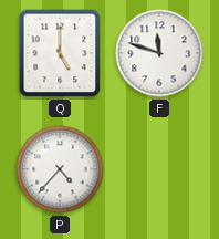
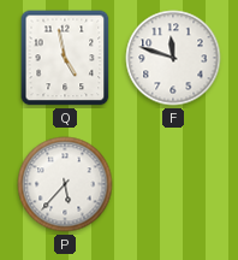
Q: 5:00 -> 4:58
P: 4:37 -> 5:37
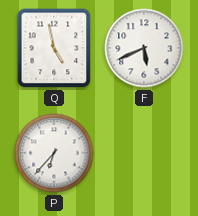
F: 11:48 -> 5:41
P: 5:37 -> 6:37
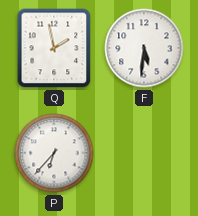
Q: 4:58 -> 1:58
F: 5:41 -> 5:31
